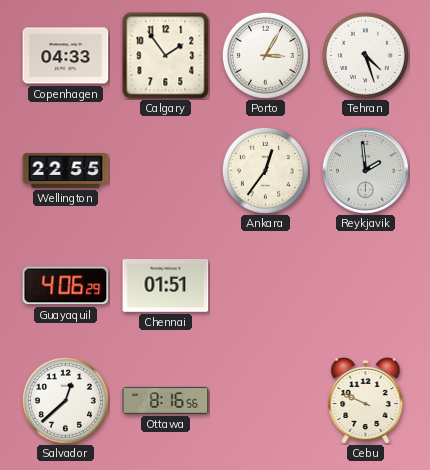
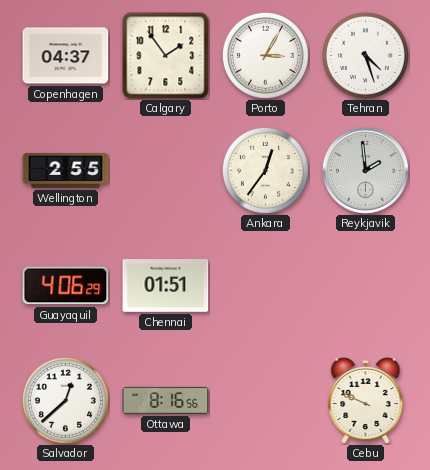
Copenhagen: 04:33 -> 04:37
Wellington: 22:55 -> 2:55
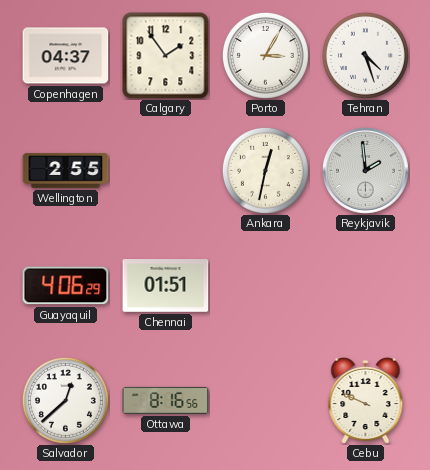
Ankara: 12:36 -> 12:32
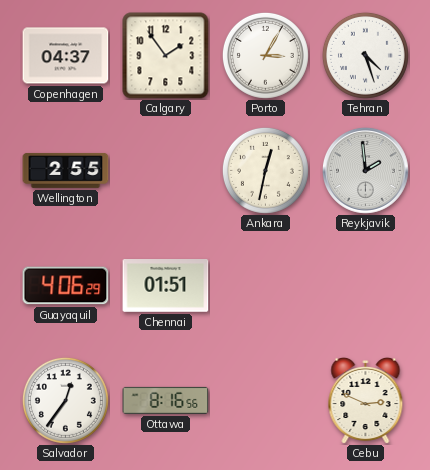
Salvador: 12:38 -> 12:36
Cebu: 9:49 -> 2:49
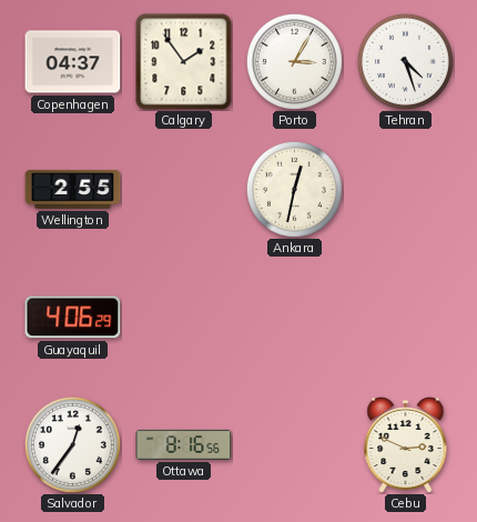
Reykjavik: 1:59 -> none
Chennai: 01:51 -> none
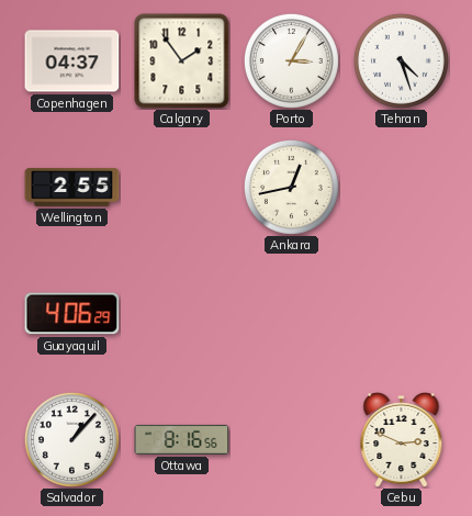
Ankara: 12:32 -> 12:43
Salvador: 12:36 -> 1:07
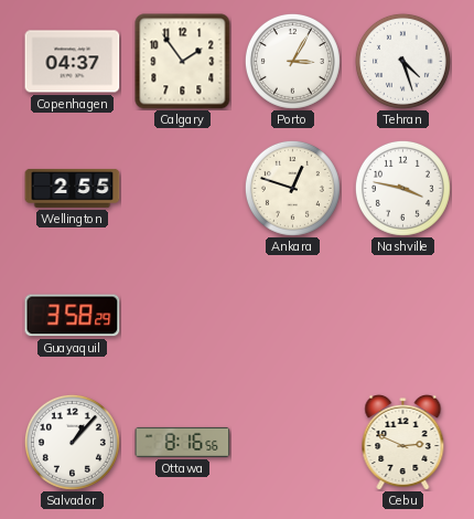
Ankara: 12:43 -> 12:48
Nashville: none -> 3:47
Guayaquil: 4:06 -> 3:58
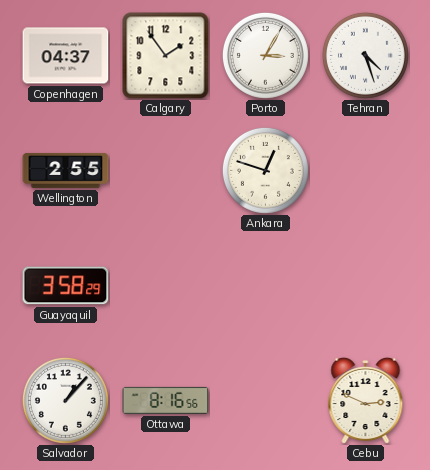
Nashville: 3:47 -> none
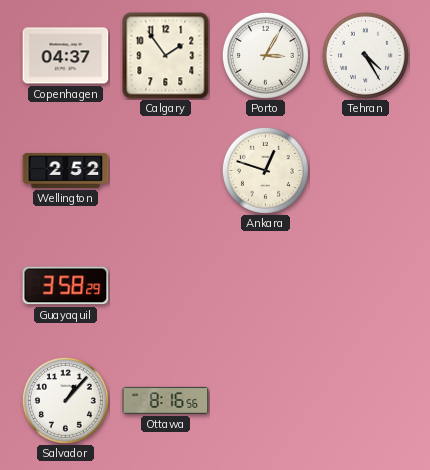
Tehran: 4:27 -> 4:25
Wellington: 2:55 -> 2:52
Cebu: 2:49 -> none
